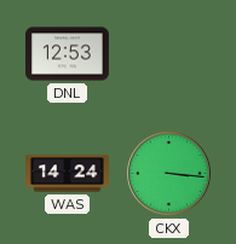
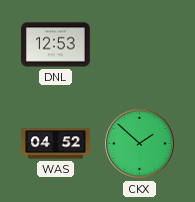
WAS: 14:24 -> 04:52
CKX: 3:16 -> 1:52
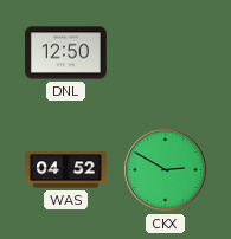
DNL: 12:53 -> 12:50
CKX: 1:52 -> 2:50
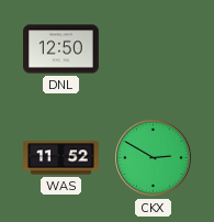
WAS: 04:52 -> 11:52
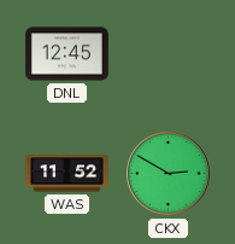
DNL: 12:50 -> 12:45
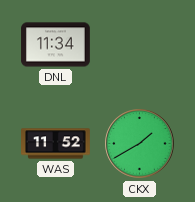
DNL: 12:45 -> 11:34
CKX: 2:50 -> 1:40
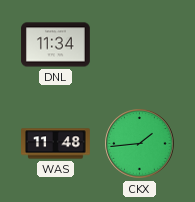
WAS: 11:52 -> 11:48
CKX: 1:40 -> 1:44
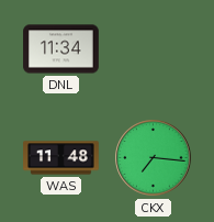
CKX: 1:44 -> 7:16
